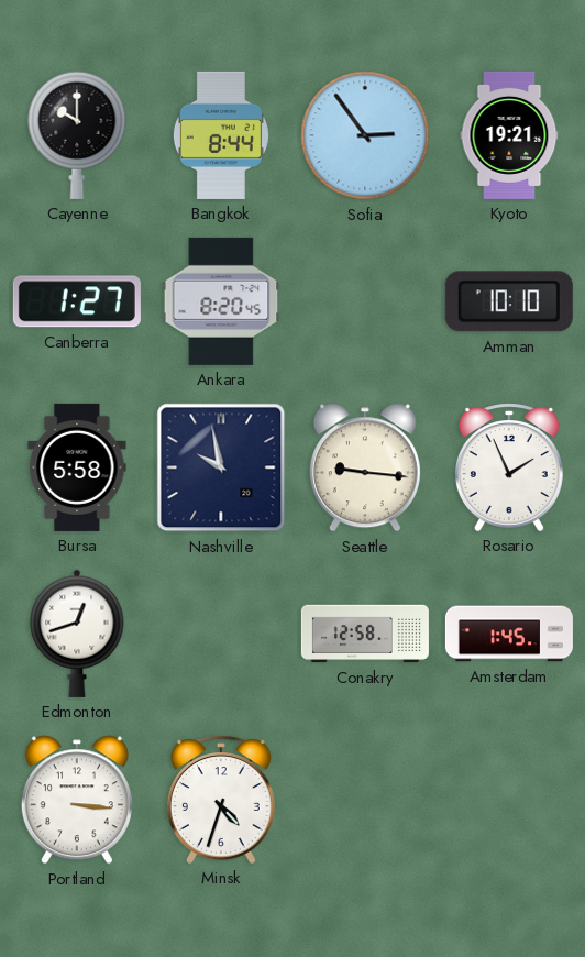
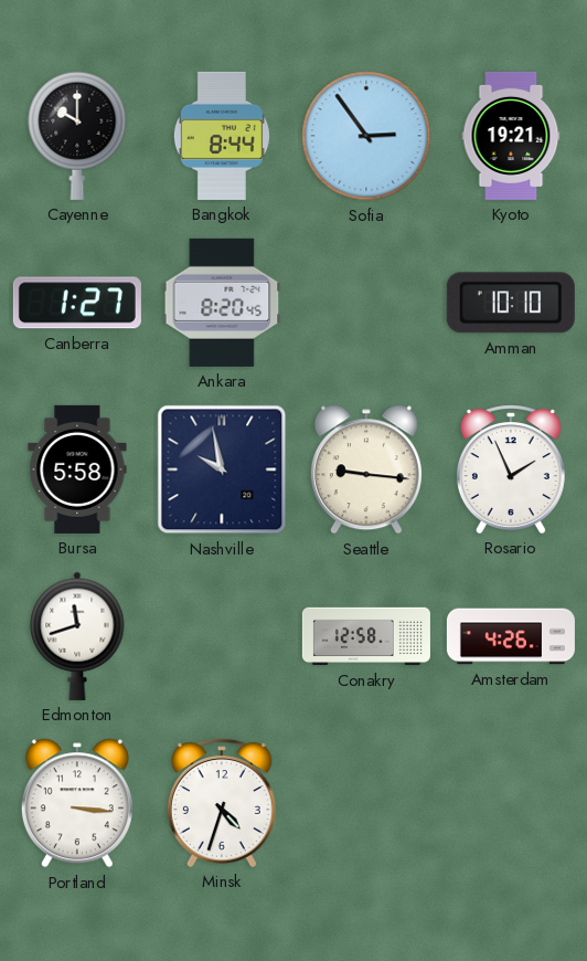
Edmonton: 12:42 -> 11:42
Amsterdam: 1:45 -> 4:26
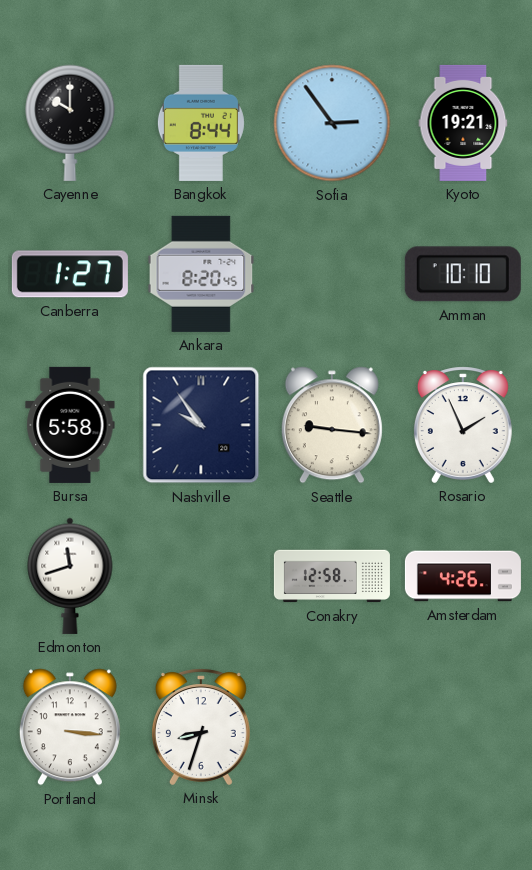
Nashville: 9:58 -> 9:54
Minsk: 4:33 -> 8:33
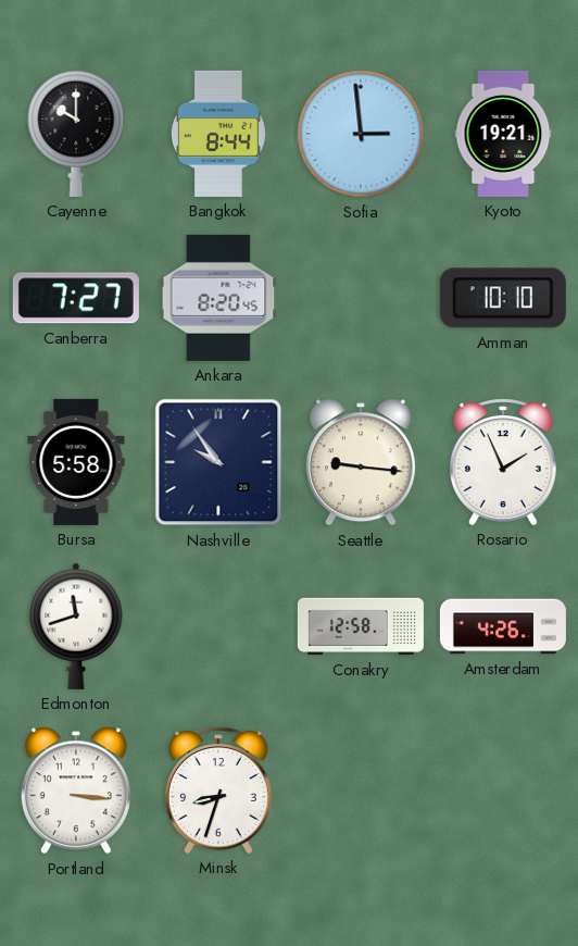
Sofia: 2:54 -> 2:59
Canberra: 1:27 -> 7:27
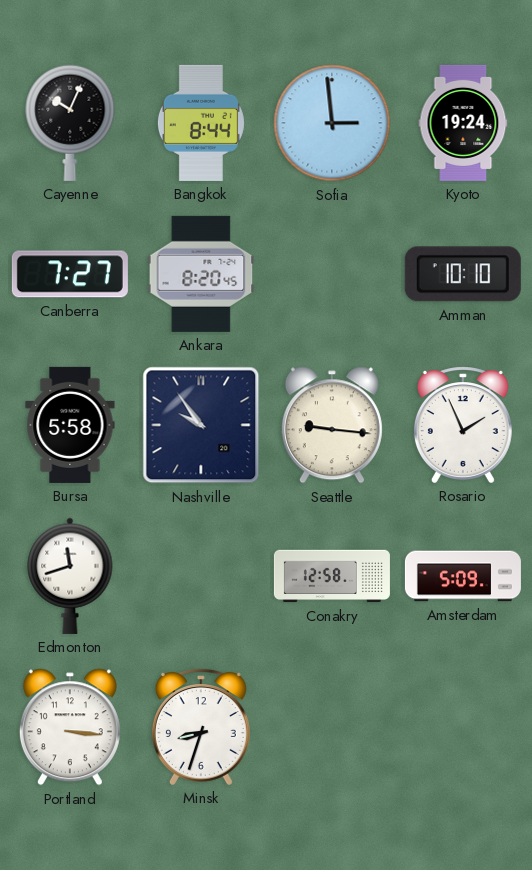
Cayenne: 10:00 -> 10:04
Kyoto: 19:21 -> 19:24
Amsterdam: 4:26 -> 5:09
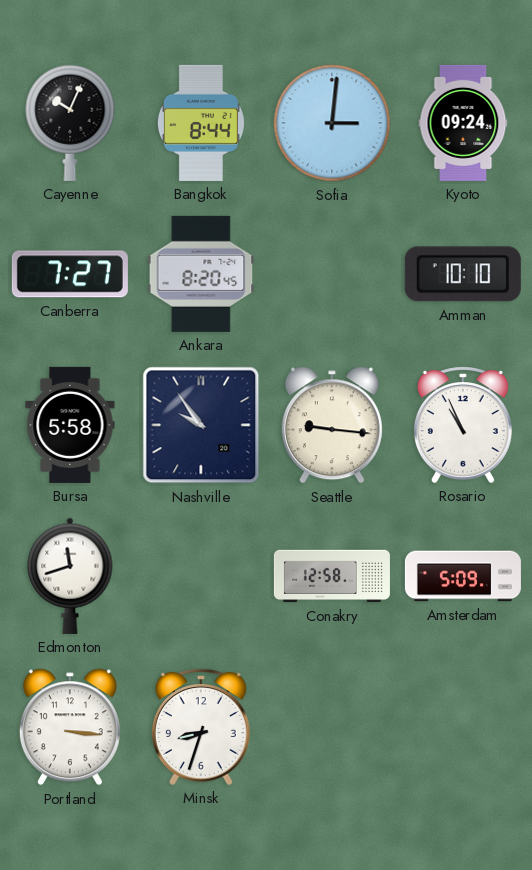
Sofia: 2:59 -> 3:01
Kyoto: 19:24 -> 09:24
Rosario: 1:56 -> 10:56
